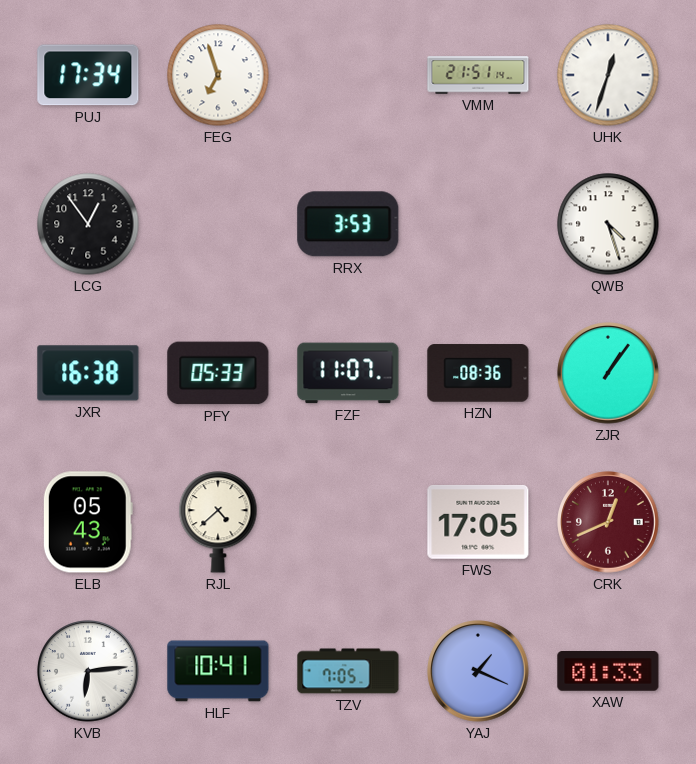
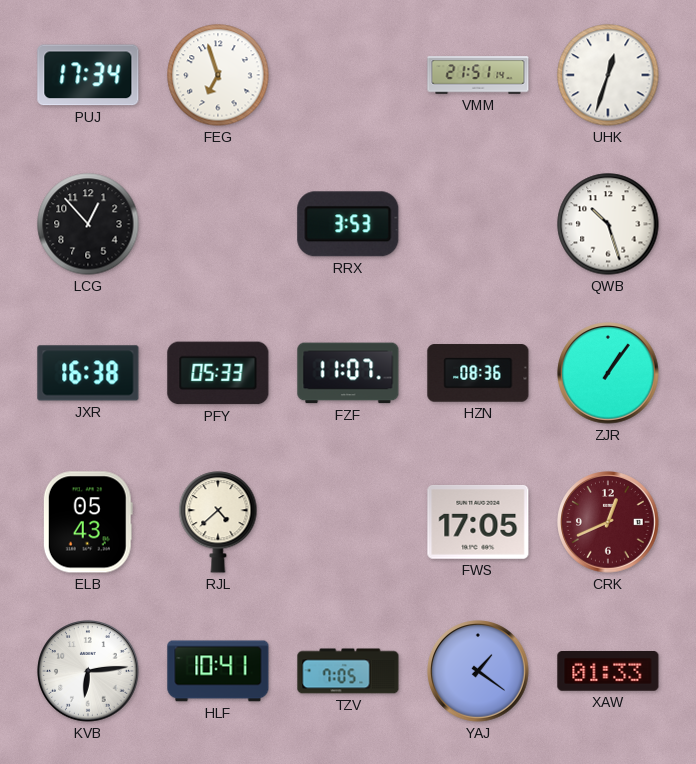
LCG: 12:54 -> 12:53
QWB: 4:27 -> 10:27
YAJ: 1:19 -> 1:21
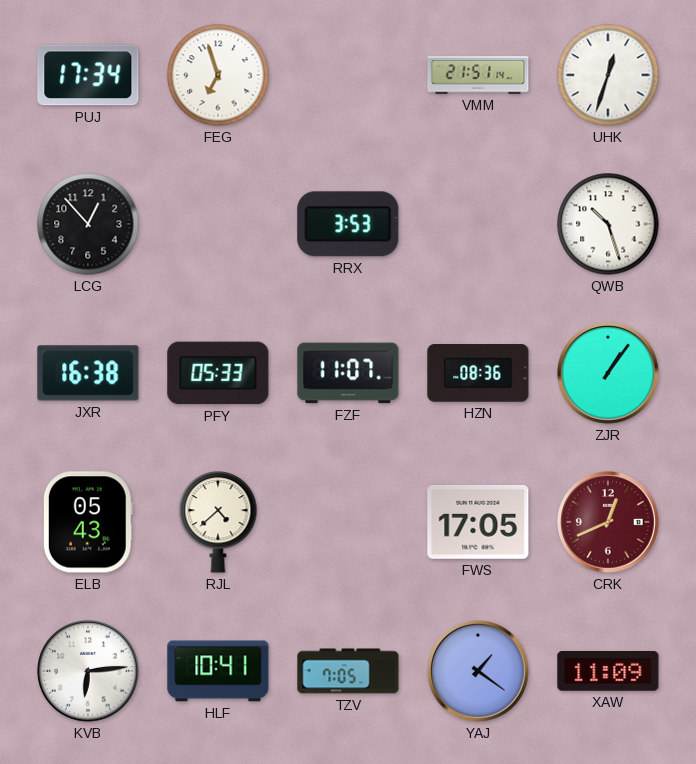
XAW: 01:33 -> 11:09
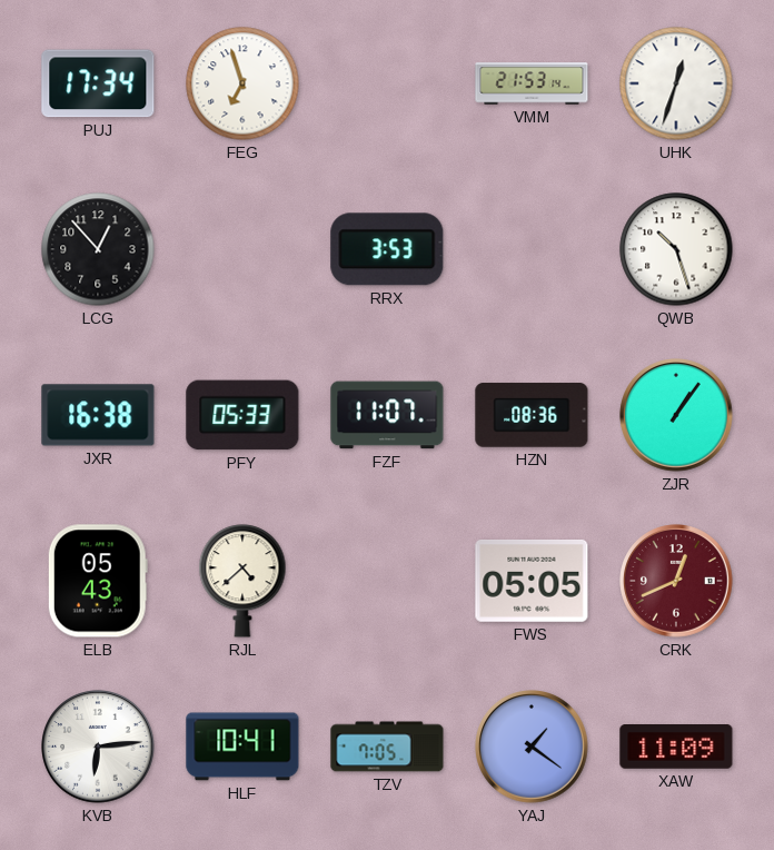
VMM: 21:51 -> 21:53
FWS: 17:05 -> 05:05
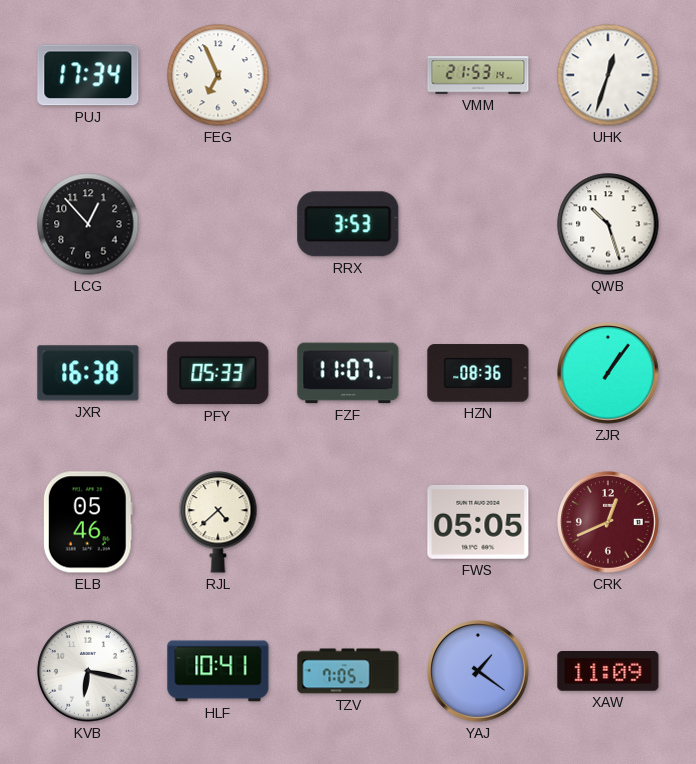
FEG: 6:57 -> 6:56
ELB: 05:43 -> 05:46
KVB: 6:14 -> 6:17
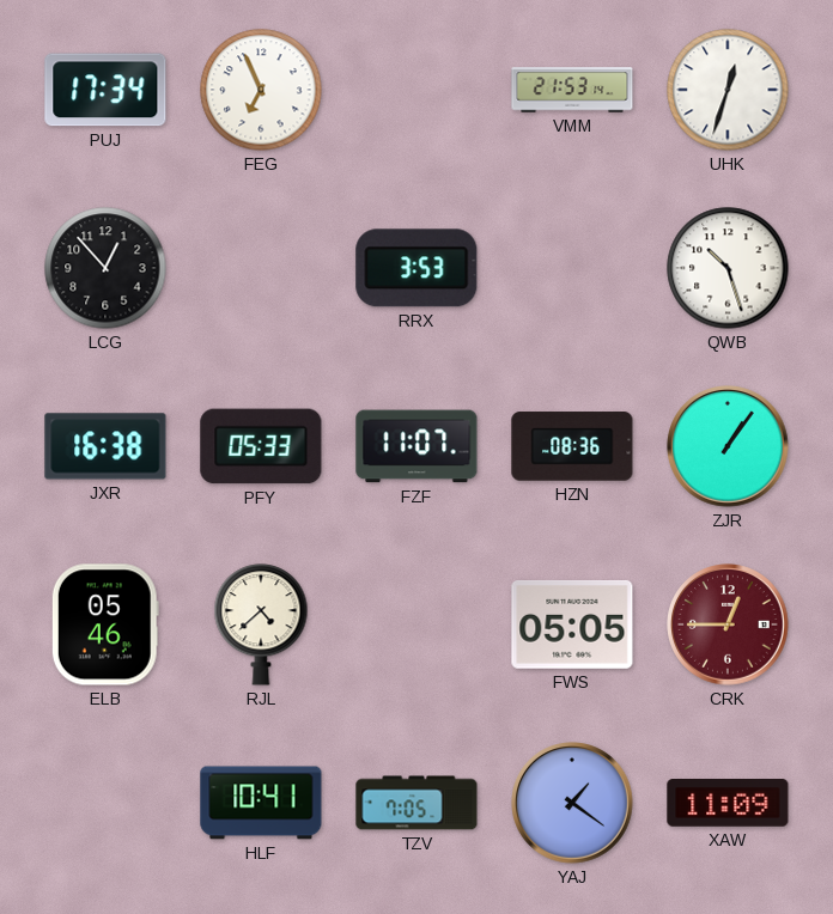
CRK: 12:41 -> 12:45
KVB: 6:17 -> none
